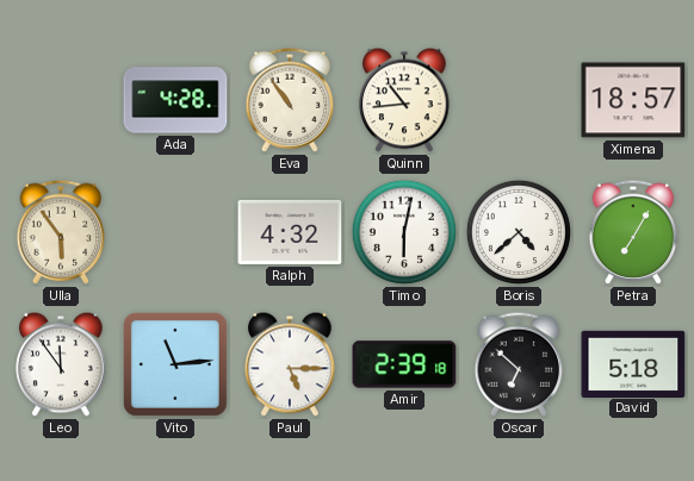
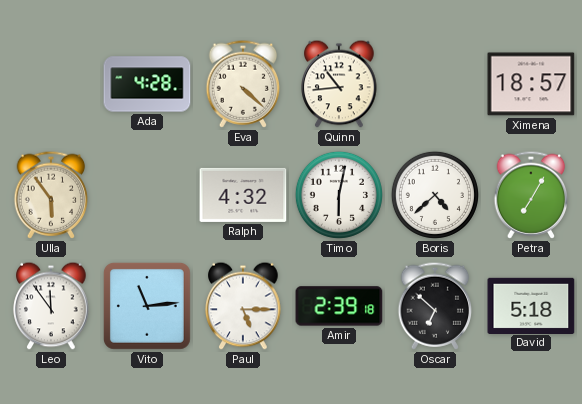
Eva: 10:54 -> 4:22
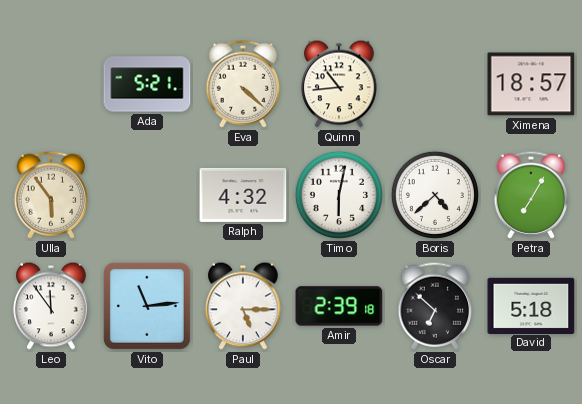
Ada: 4:28 -> 5:21
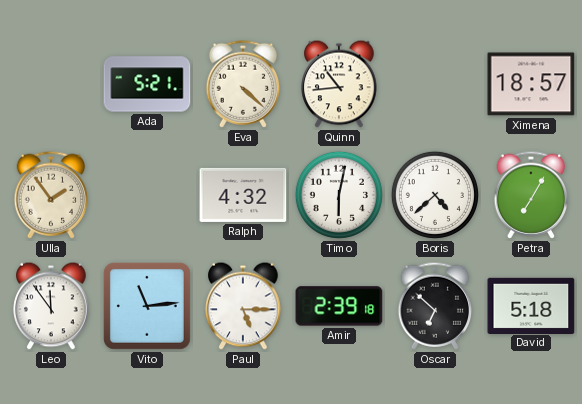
Ulla: 5:54 -> 1:54
